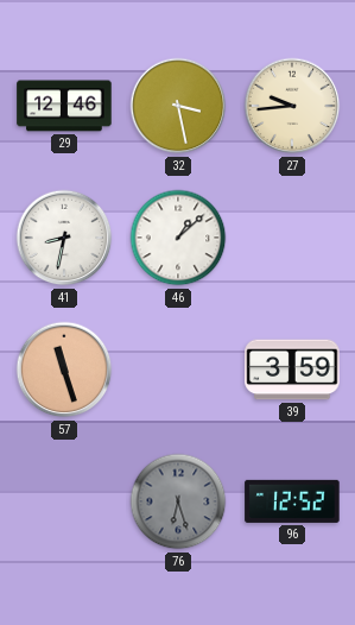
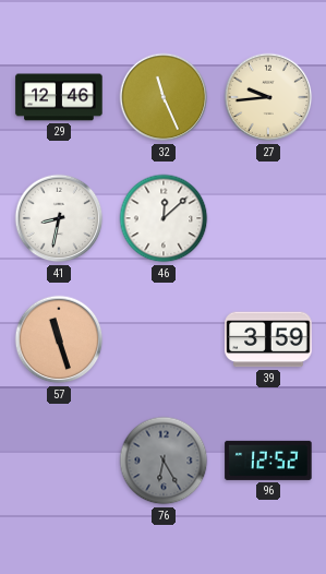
32: 3:28 -> 11:26
46: 1:08 -> 12:08
76: 6:27 -> 6:25
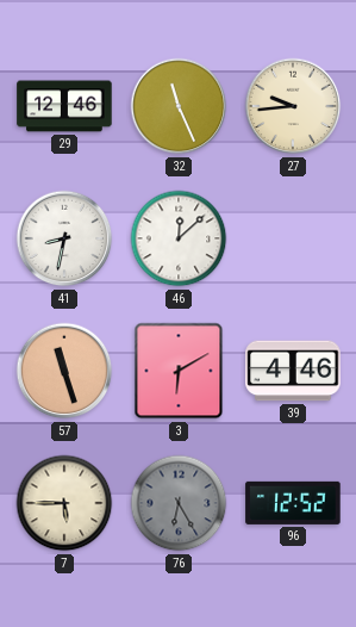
3: none -> 6:10
39: 3:59 -> 4:46
7: none -> 5:45
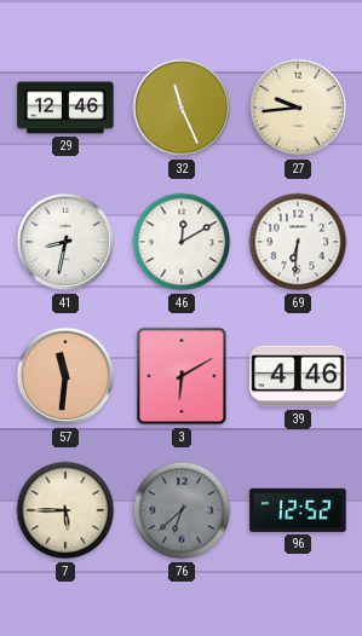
46: 12:08 -> 12:10
69: none -> 6:31
57: 11:27 -> 11:31
76: 6:25 -> 6:38
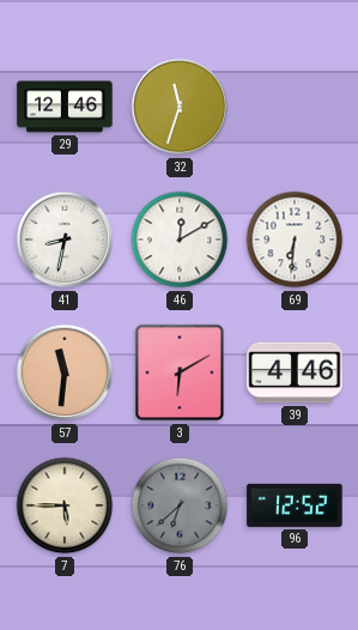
32: 11:26 -> 11:33
27: 9:44 -> none
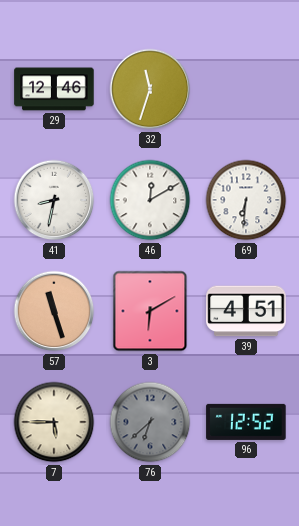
57: 11:31 -> 11:27
39: 4:46 -> 4:51
